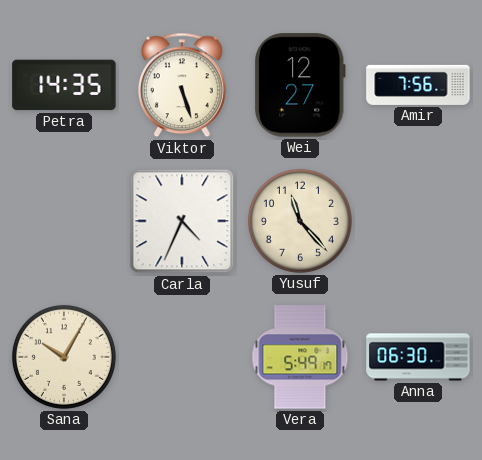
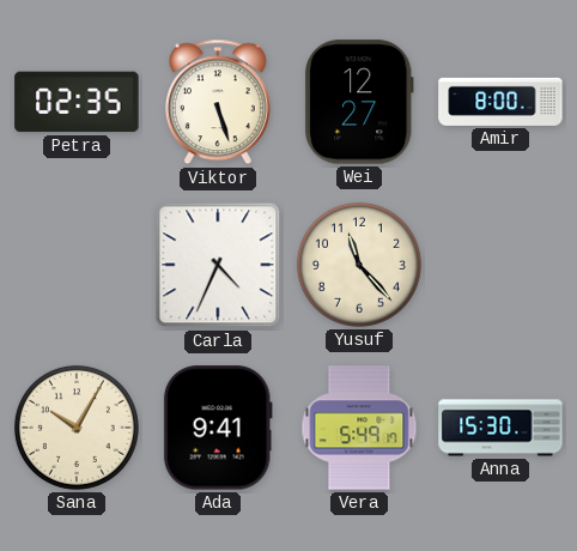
Petra: 14:35 -> 02:35
Amir: 7:56 -> 8:00
Ada: none -> 9:41
Anna: 06:30 -> 15:30
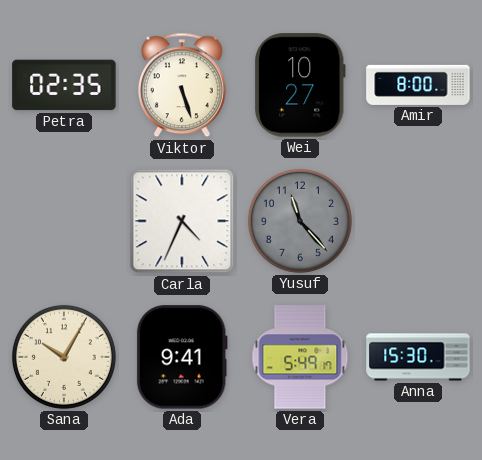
Wei: 12:27 -> 10:27
Yusuf dial: cream -> grey
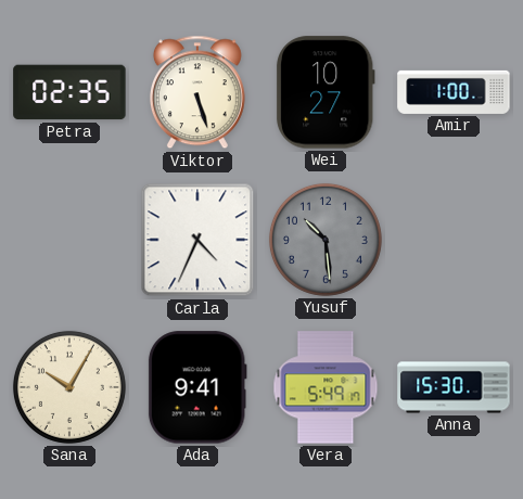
Amir: 8:00 -> 1:00
Yusuf: 11:23 -> 10:29
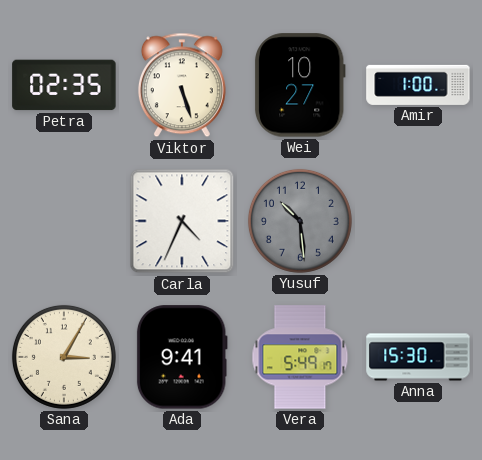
Sana: 10:05 -> 3:05
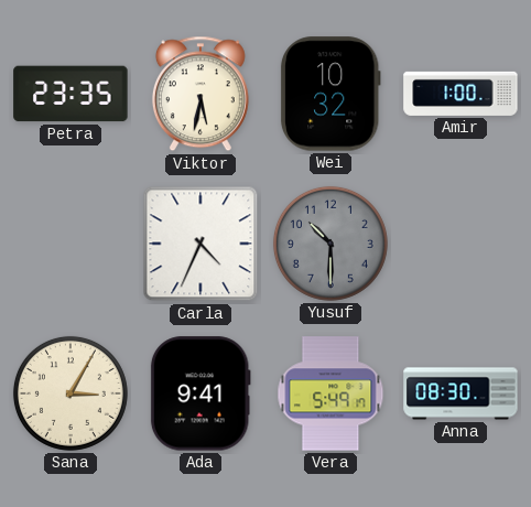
Petra: 02:35 -> 23:35
Viktor: 5:27 -> 5:32
Wei: 10:27 -> 10:32
Yusuf: 10:29 -> 10:30
Anna: 15:30 -> 08:30
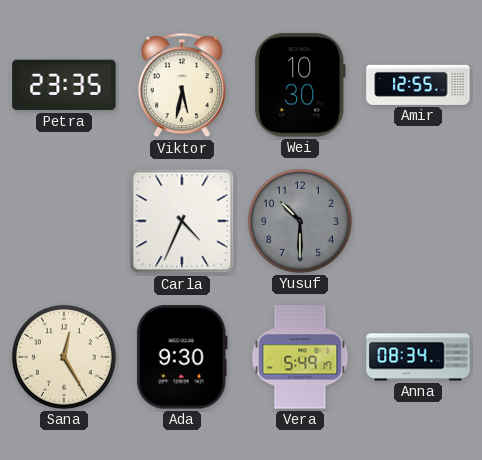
Wei: 10:32 -> 10:30
Amir: 1:00 -> 12:55
Sana: 3:05 -> 12:25
Ada: 9:41 -> 9:30
Anna: 08:30 -> 08:34
